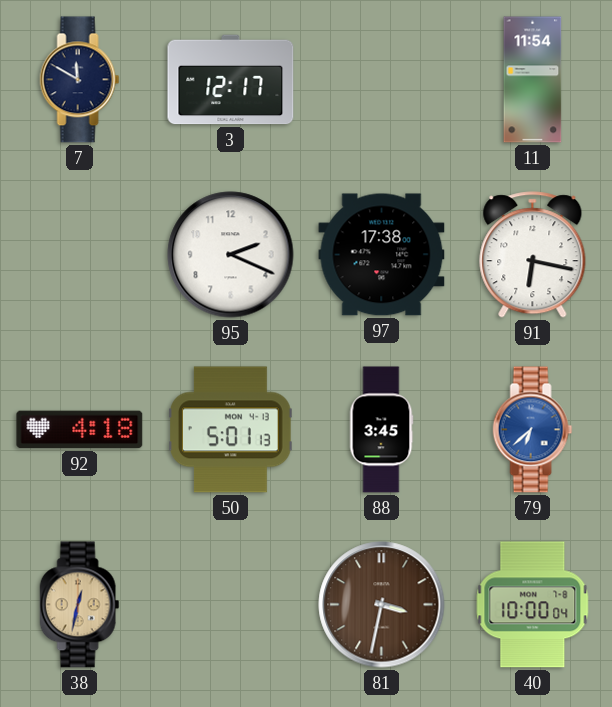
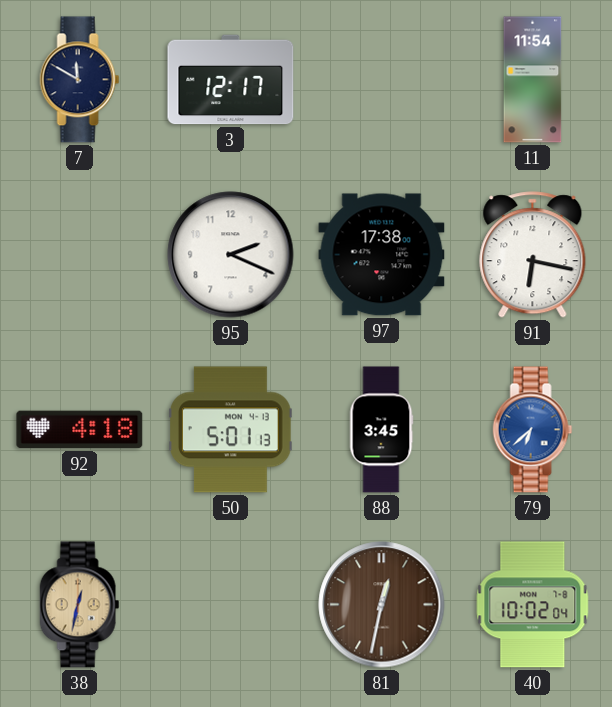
81: 3:32 -> 12:32
40: 10:00 -> 10:02
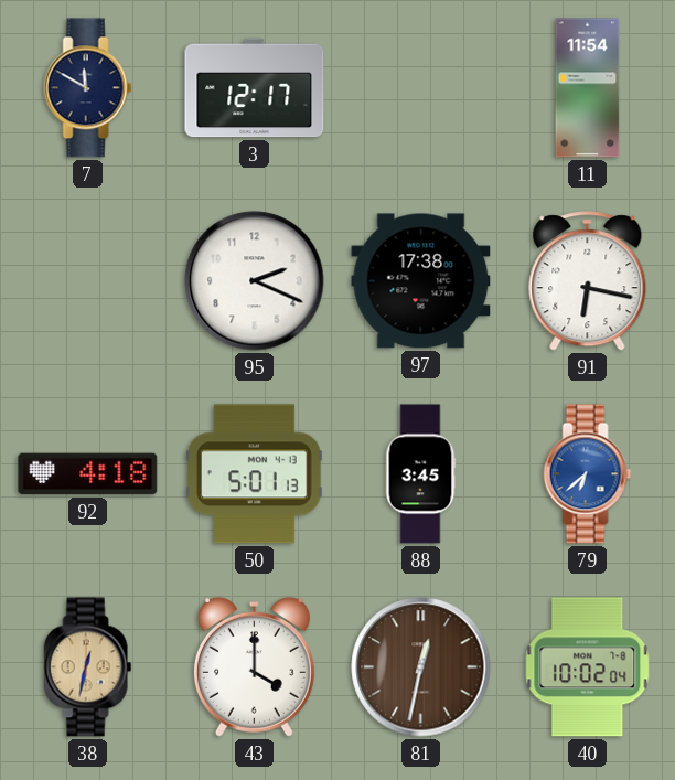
43: none -> 4:00
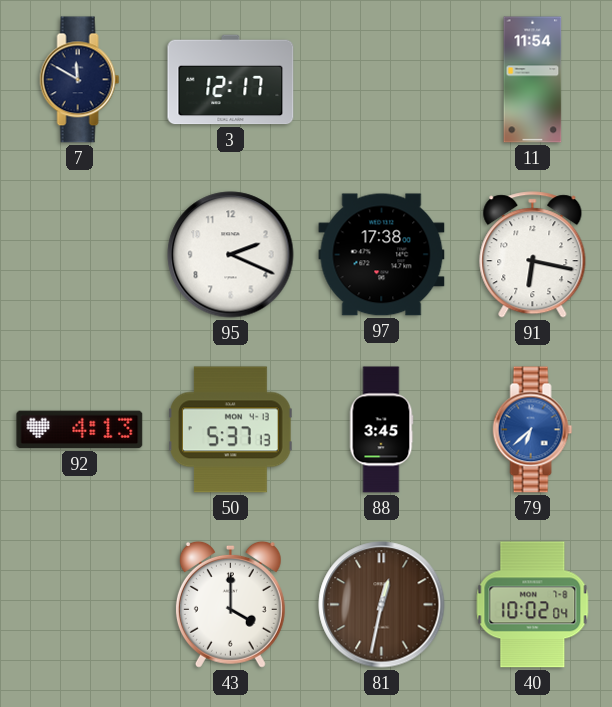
92: 4:18 -> 4:13
50: 5:01 -> 5:37
38: 12:32 -> none
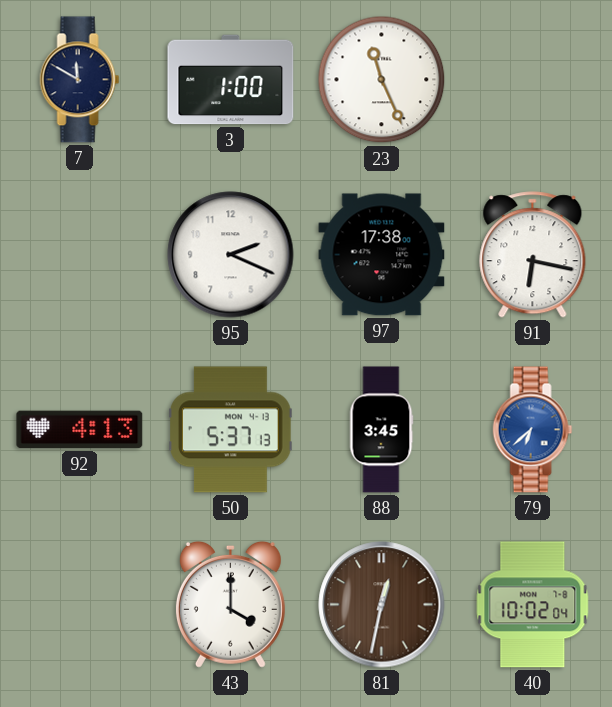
3: 12:17 -> 1:00
23: none -> 11:26
11: 11:54 -> none
